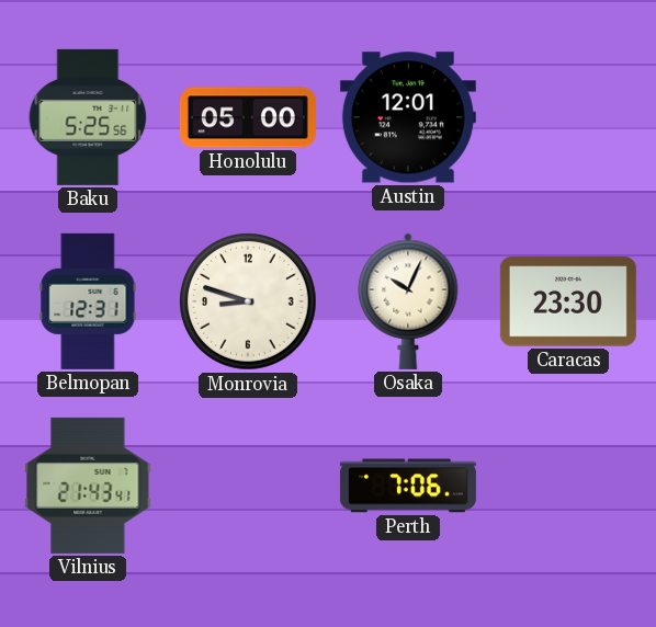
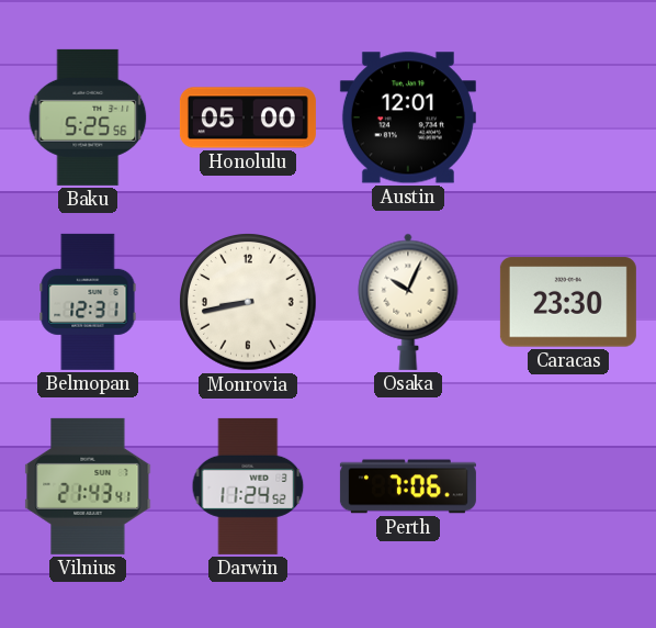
Monrovia: 8:48 -> 8:43
Darwin: none -> 11:24
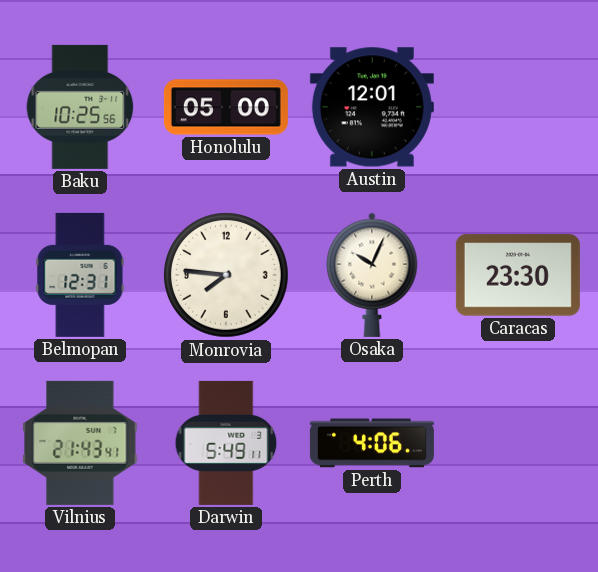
Baku: 5:25 -> 10:25
Monrovia: 8:43 -> 7:46
Darwin: 11:24 -> 5:49
Perth: 7:06 -> 4:06
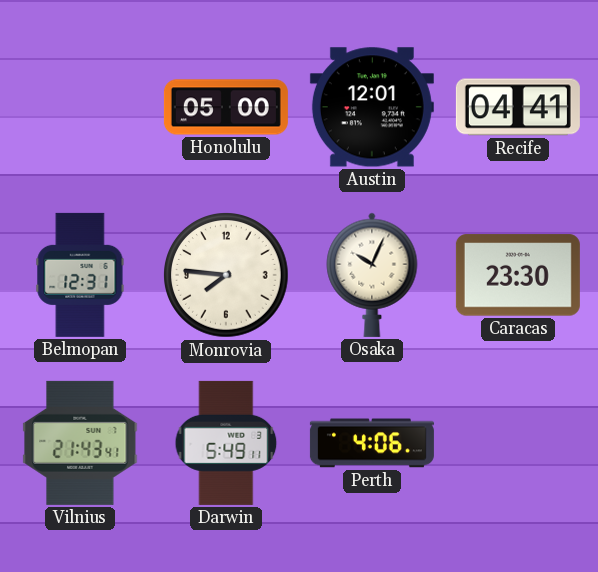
Baku: 10:25 -> none
Recife: none -> 04:41
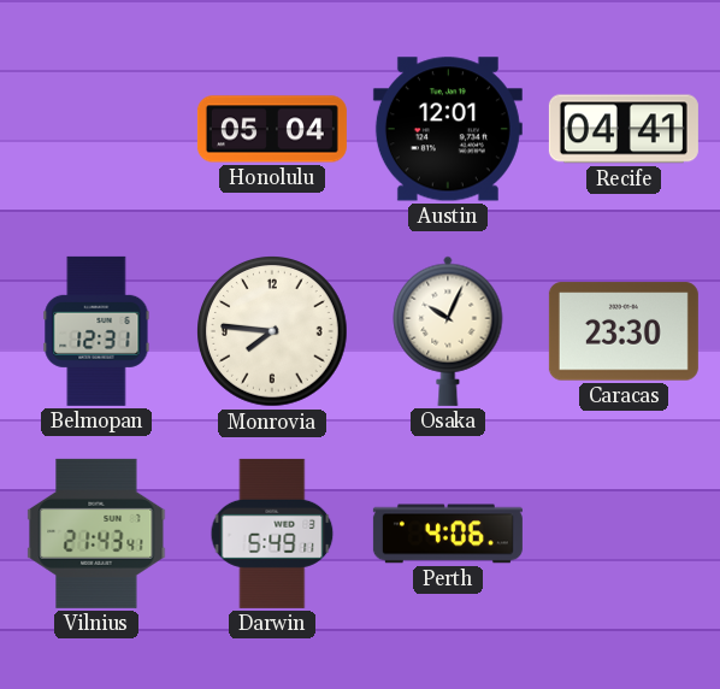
Honolulu: 05:00 -> 05:04
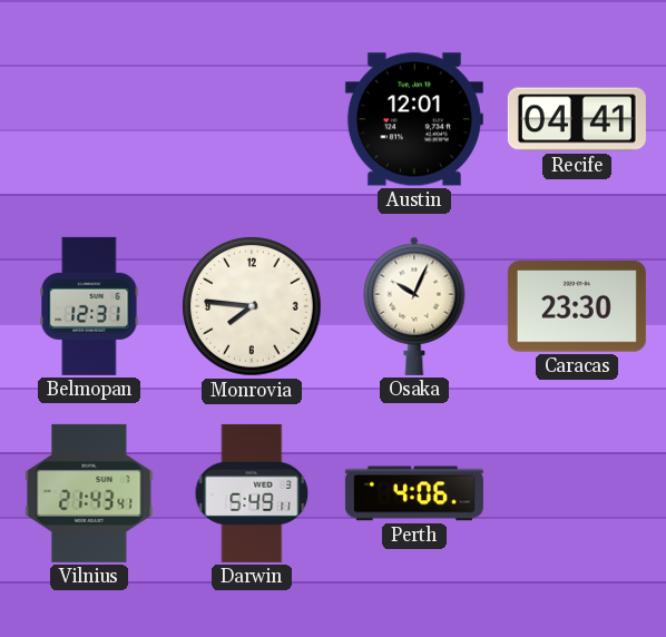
Honolulu: 05:04 -> none
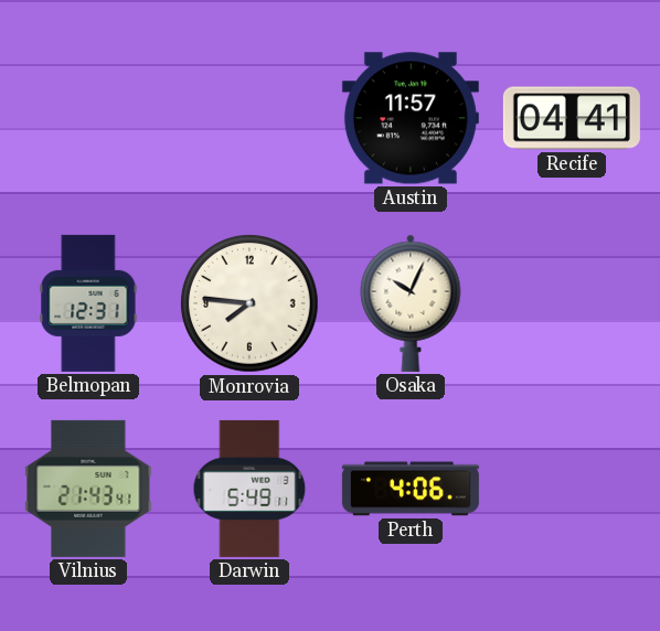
Austin: 12:01 -> 11:57
Caracas: 23:30 -> none
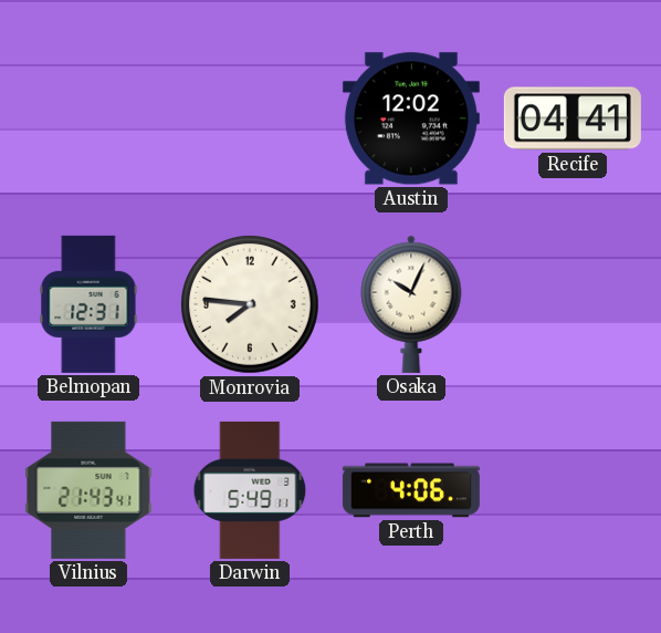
Austin: 11:57 -> 12:02
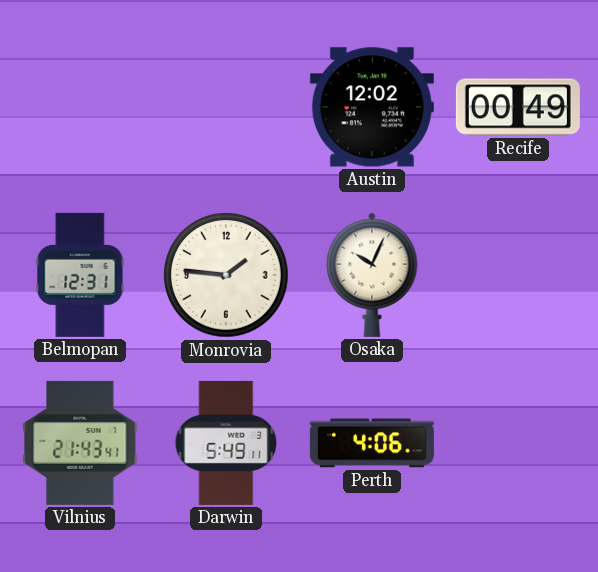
Recife: 04:41 -> 00:49
Monrovia: 7:46 -> 1:46
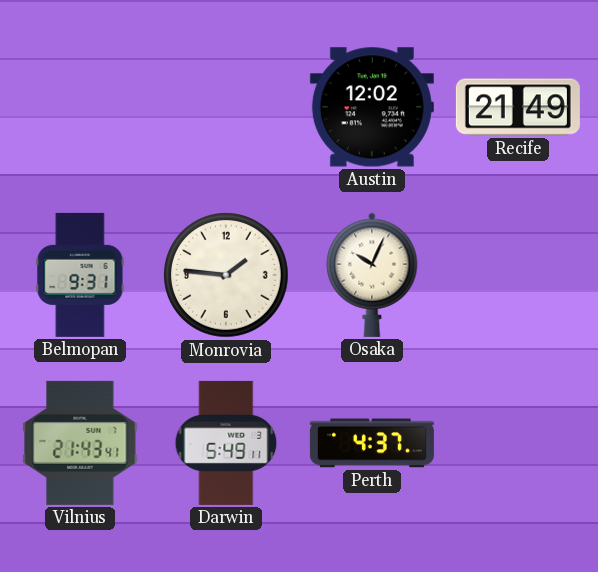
Recife: 00:49 -> 21:49
Belmopan: 12:31 -> 9:31
Perth: 4:06 -> 4:37
